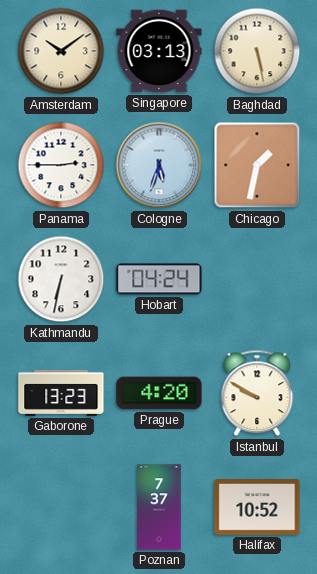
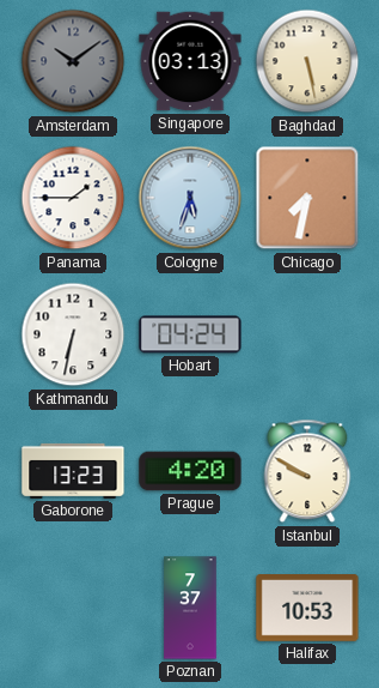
Amsterdam dial: cream -> grey
Panama: 2:45 -> 1:45
Chicago: 1:32 -> 7:32
Halifax: 10:52 -> 10:53
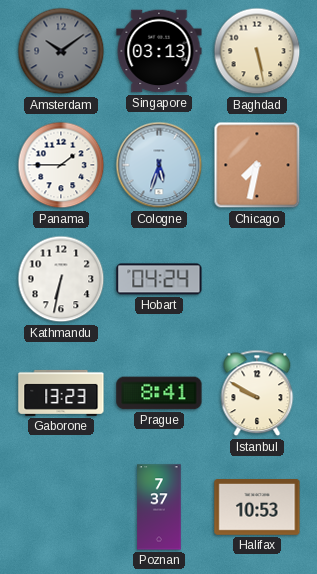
Prague: 4:20 -> 8:41
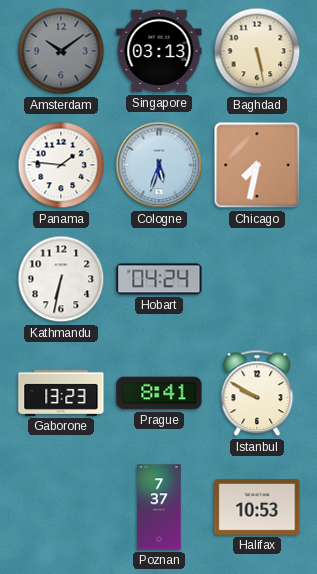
Panama: 1:45 -> 1:46
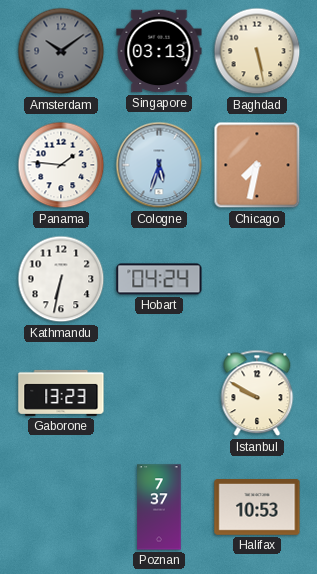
Prague: 8:41 -> none
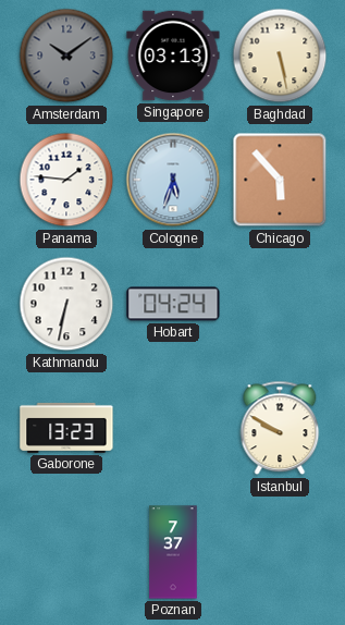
Chicago: 7:32 -> 5:53
Halifax: 10:53 -> none
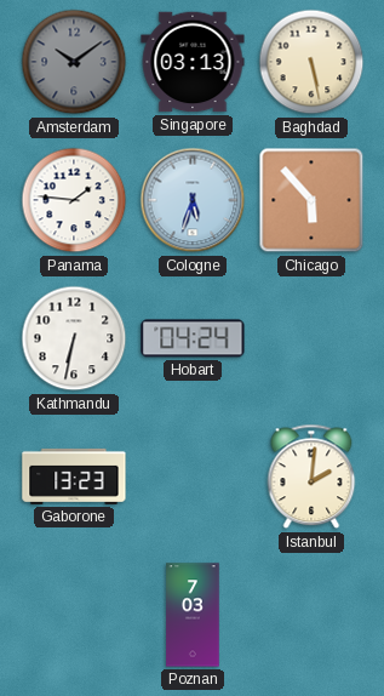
Istanbul: 9:50 -> 2:01
Poznan: 7:37 -> 7:03
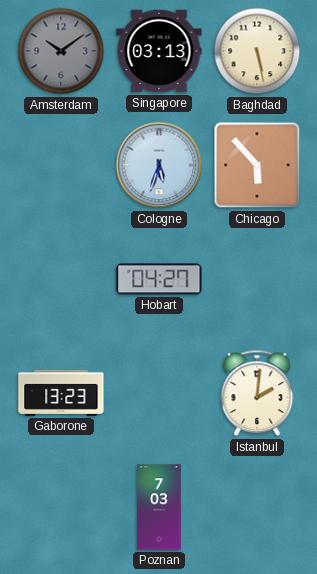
Panama: 1:46 -> none
Kathmandu: 6:32 -> none
Hobart: 04:24 -> 04:27
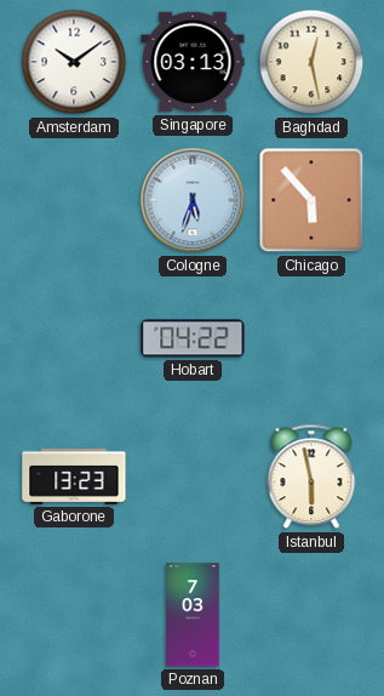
Amsterdam dial: grey -> white
Baghdad: 5:28 -> 12:28
Hobart: 04:27 -> 04:22
Istanbul: 2:01 -> 5:58
